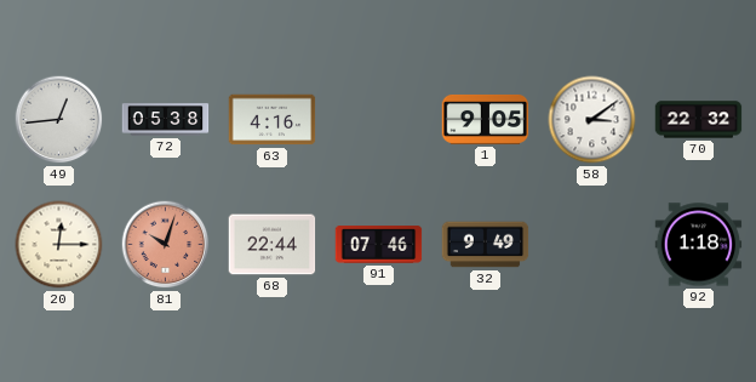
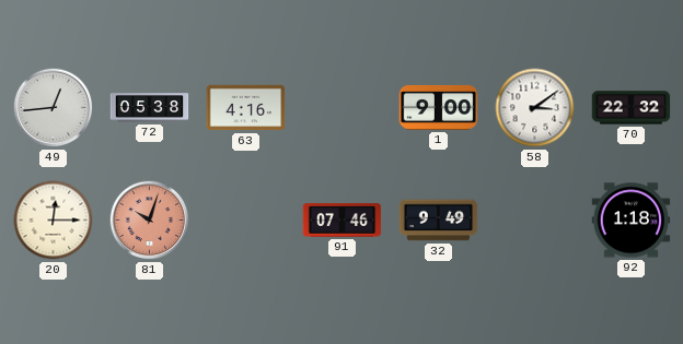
1: 9:05 -> 9:00
68: 22:44 -> none
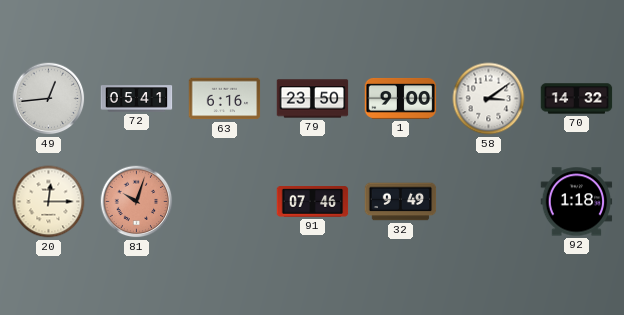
72: 05:38 -> 05:41
63: 4:16 -> 6:16
79: none -> 23:50
70: 22:32 -> 14:32
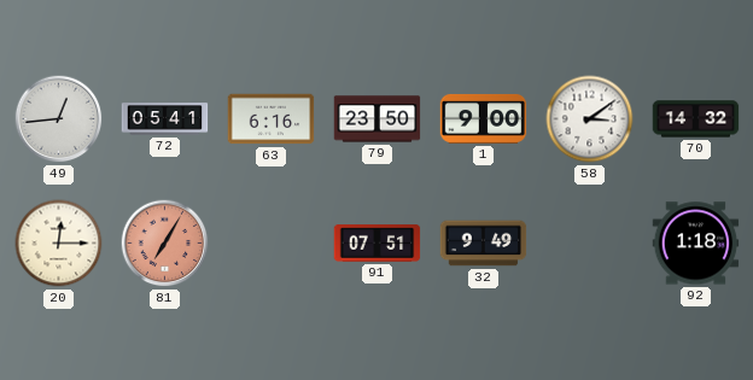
81: 10:03 -> 7:05
91: 07:46 -> 07:51
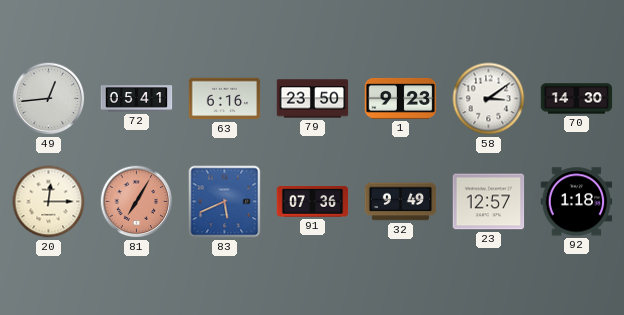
1: 9:00 -> 9:23
70: 14:32 -> 14:30
83: none -> 5:41
91: 07:51 -> 07:36
23: none -> 12:57
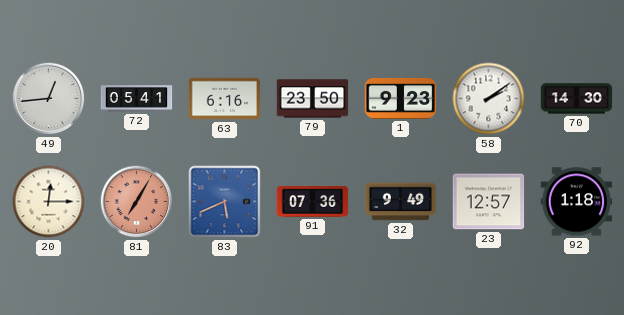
58: 3:09 -> 2:09
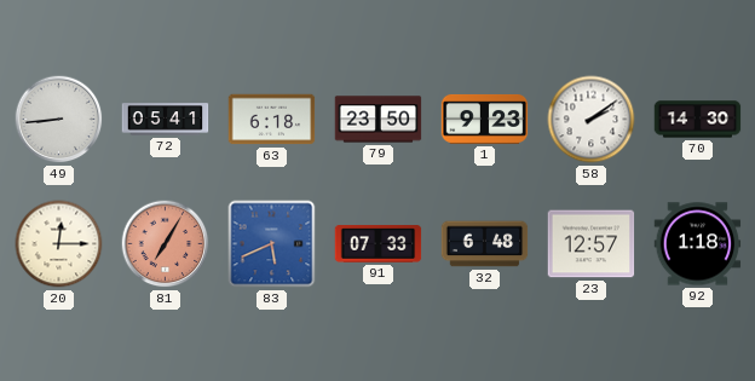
49: 12:44 -> 8:44
63: 6:16 -> 6:18
91: 07:36 -> 07:33
32: 9:49 -> 6:48
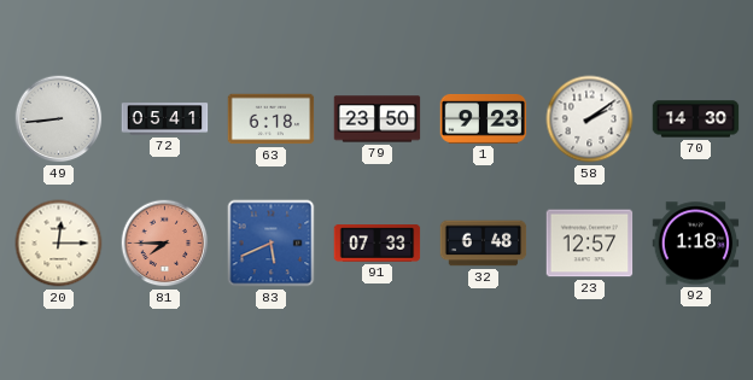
81: 7:05 -> 7:45
